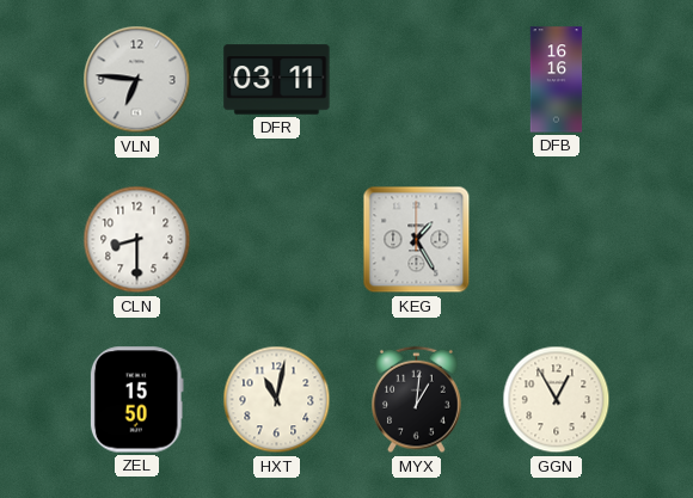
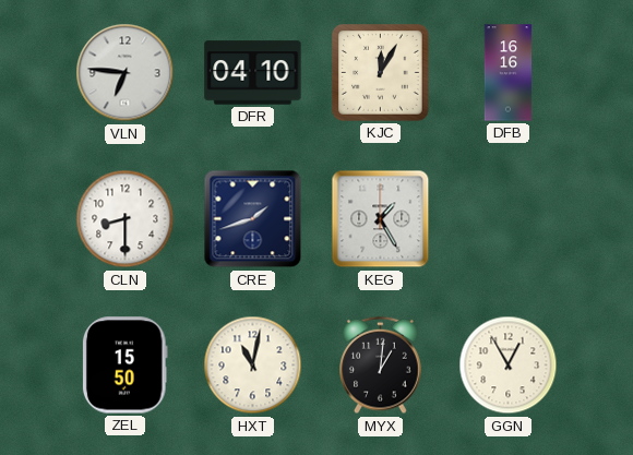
DFR: 03:11 -> 04:10
KJC: none -> 12:05
CRE: none -> 1:42
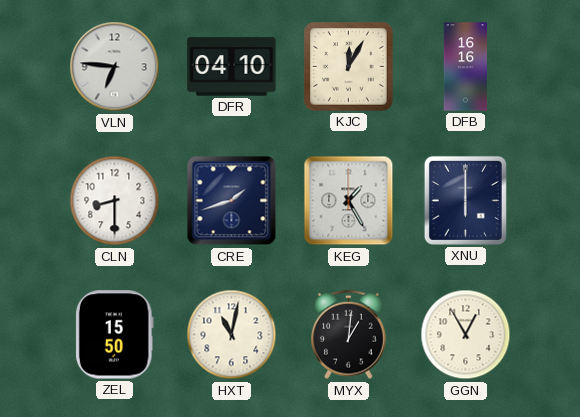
XNU: none -> 6:00
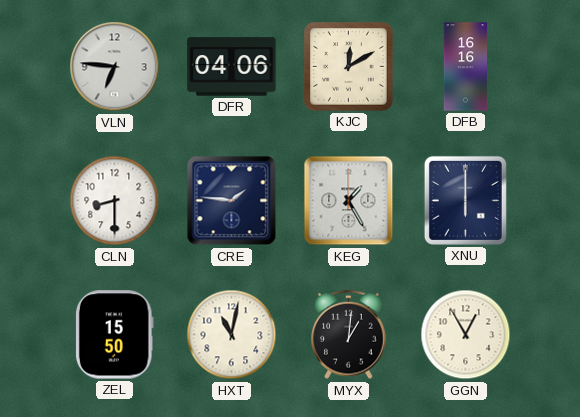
DFR: 04:10 -> 04:06
KJC: 12:05 -> 12:10
CRE: 1:42 -> 1:46
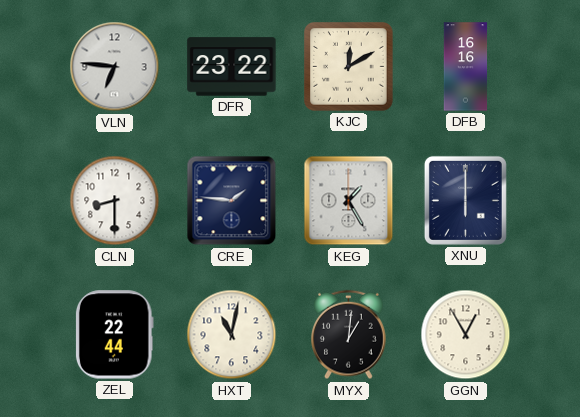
DFR: 04:06 -> 23:22
ZEL: 15:50 -> 22:44
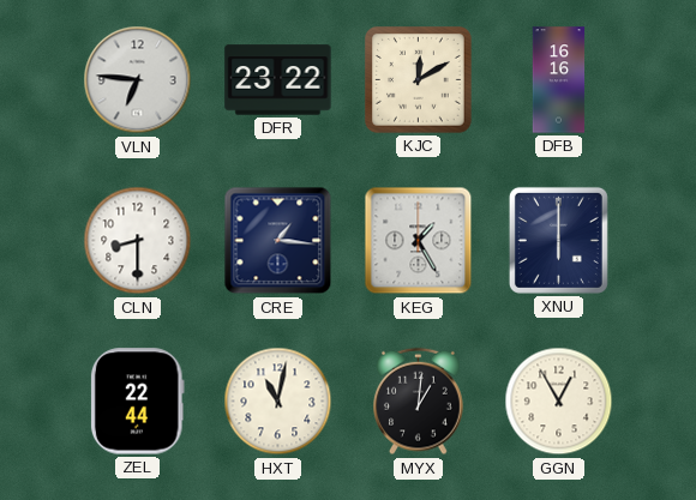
CRE: 1:46 -> 1:16
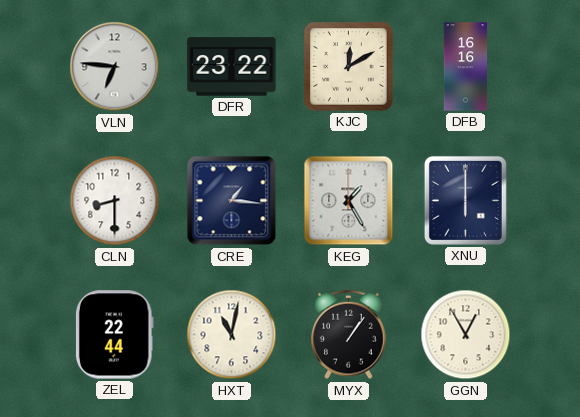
MYX: 1:01 -> 1:06
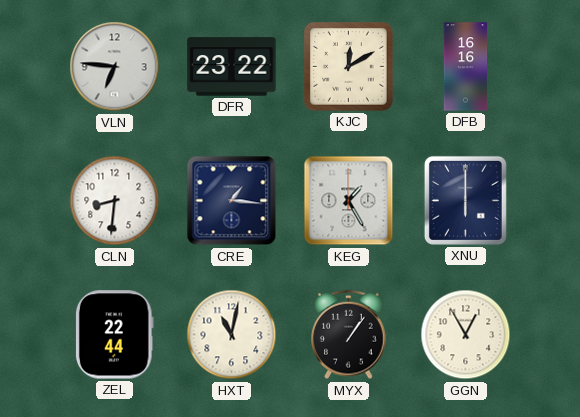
CLN: 8:30 -> 8:31
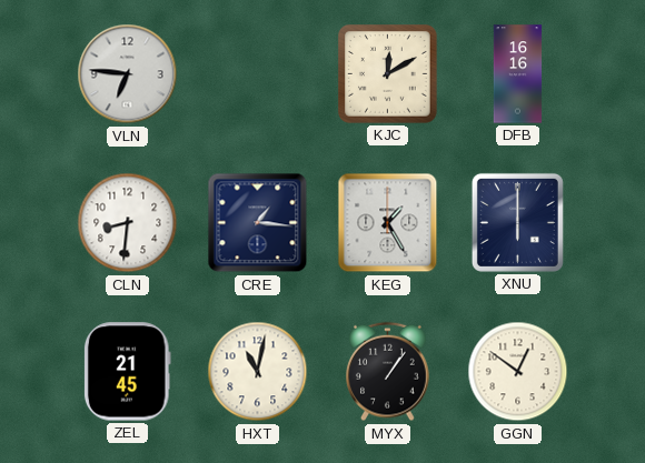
DFR: 23:22 -> none
ZEL: 22:44 -> 21:45
GGN: 12:55 -> 12:51
